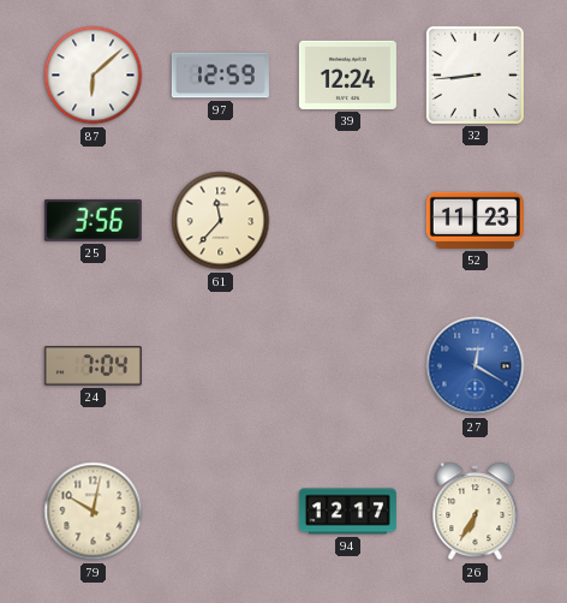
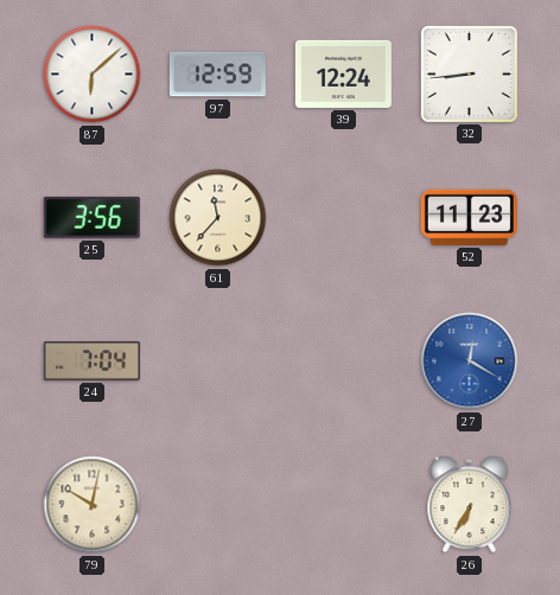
94: 12:17 -> none
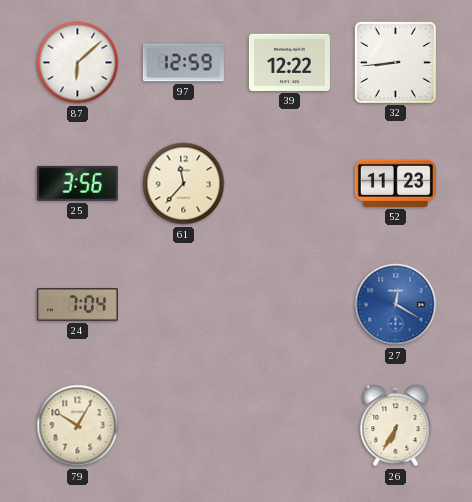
39: 12:24 -> 12:22
79: 10:02 -> 10:05
